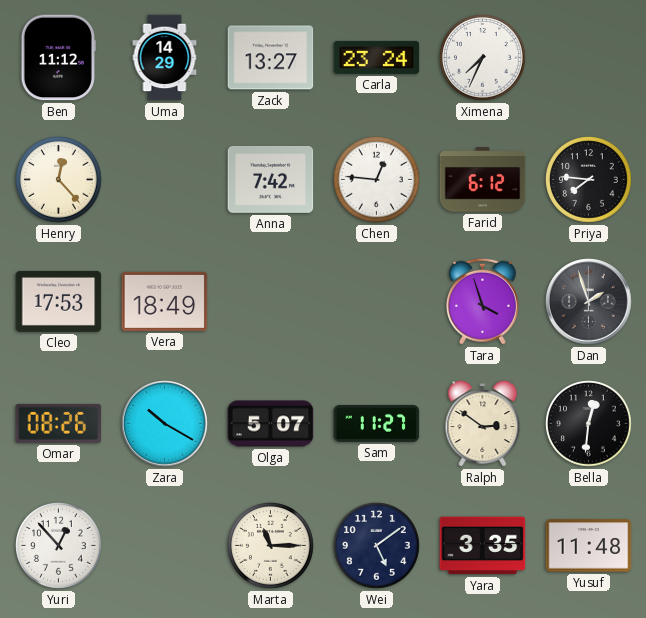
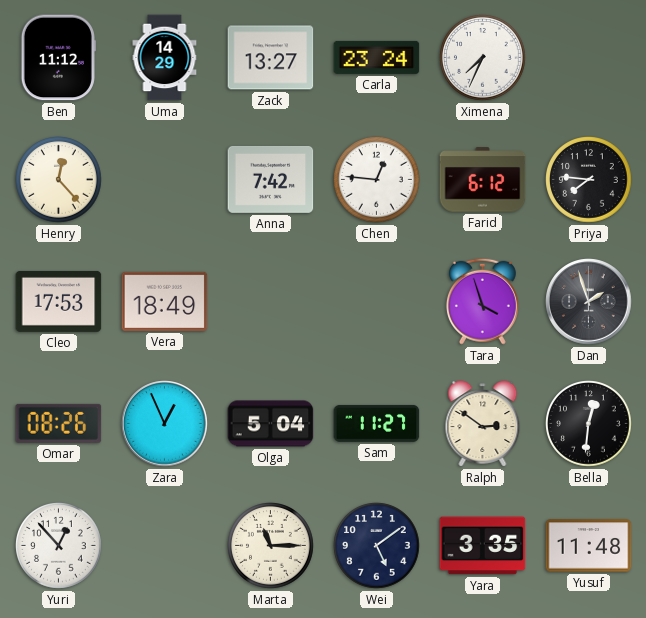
Zara: 10:20 -> 12:56
Olga: 5:07 -> 5:04
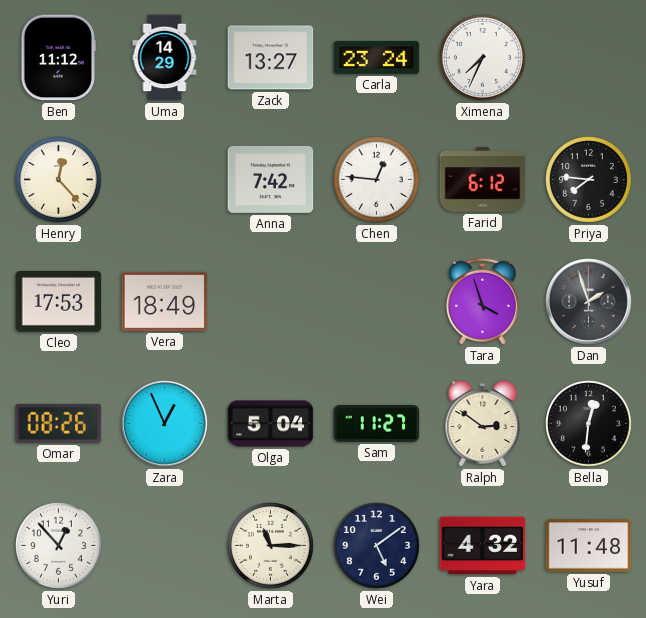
Yara: 3:35 -> 4:32
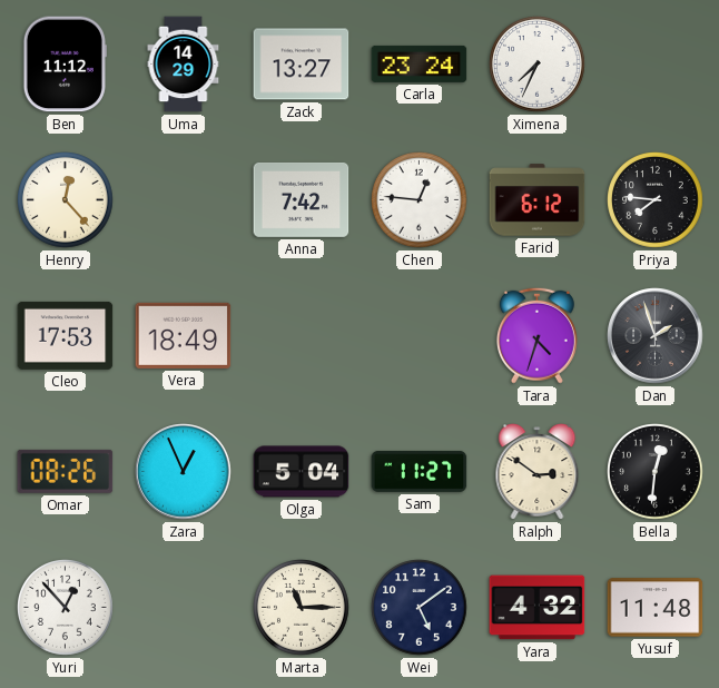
Tara: 3:57 -> 4:33
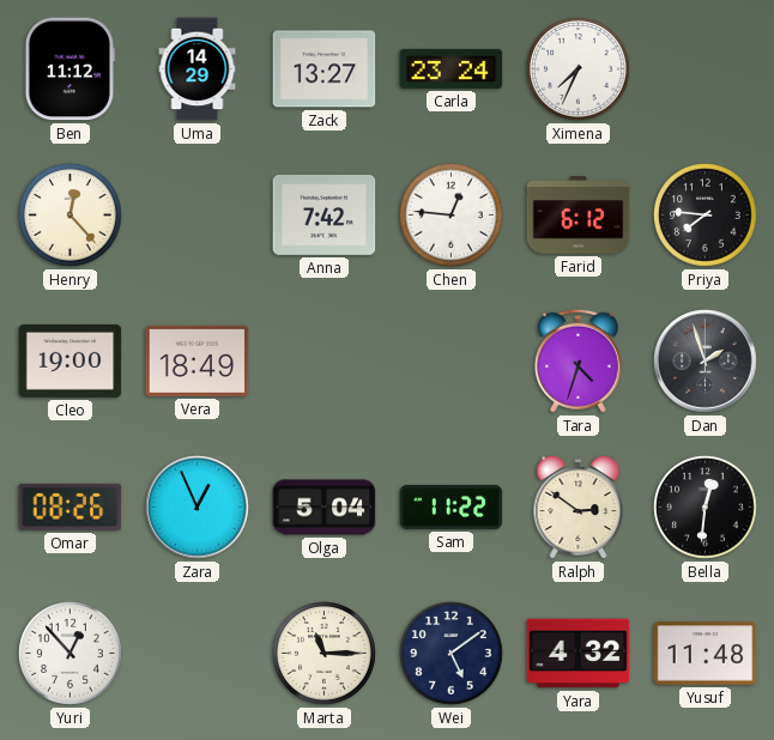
Cleo: 17:53 -> 19:00
Sam: 11:27 -> 11:22
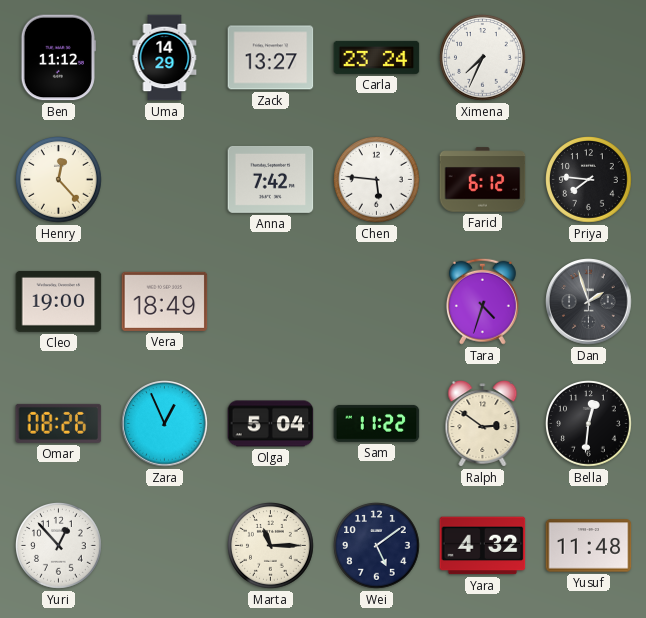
Chen: 12:46 -> 5:46
